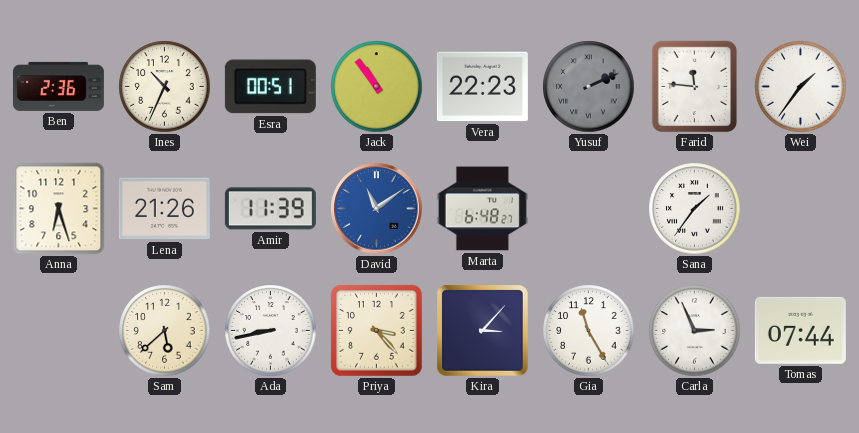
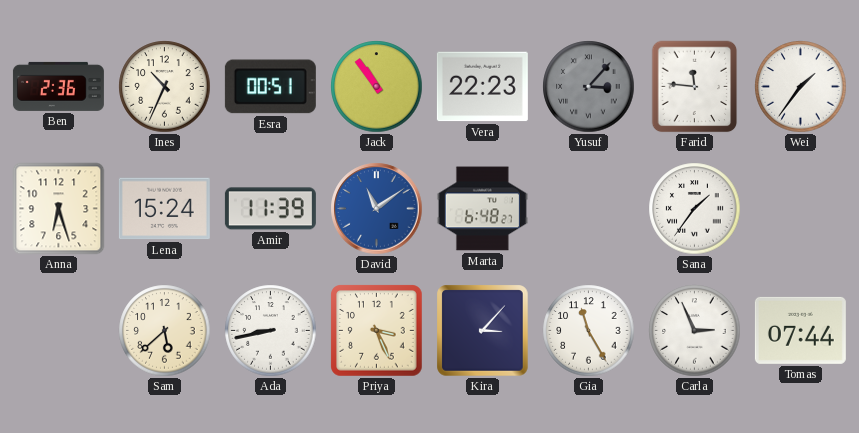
Yusuf: 2:11 -> 3:07
Lena: 21:26 -> 15:24
Priya: 3:23 -> 3:26
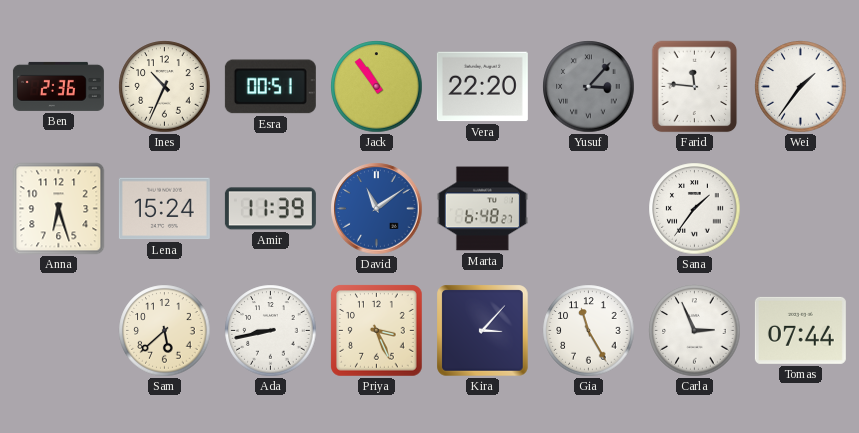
Vera: 22:23 -> 22:20
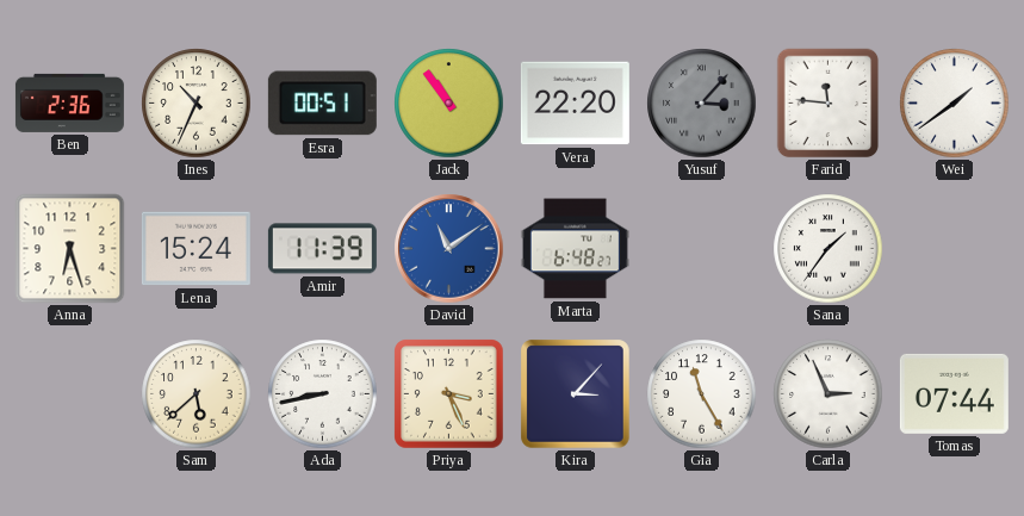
Wei: 1:36 -> 1:39
